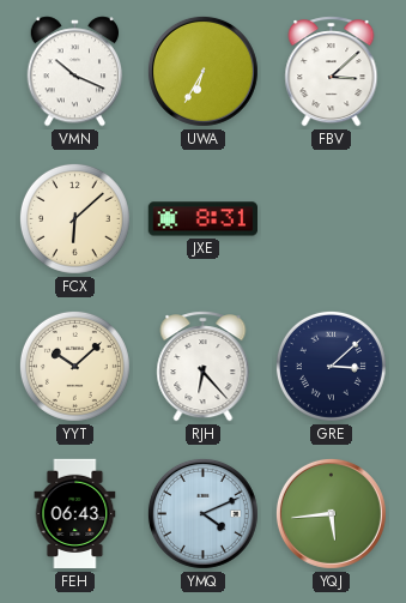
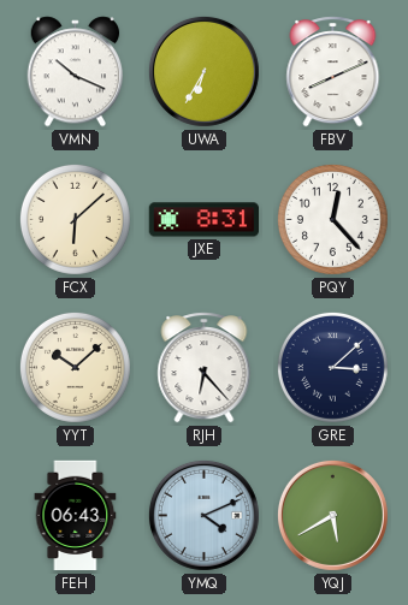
FBV: 3:08 -> 8:11
PQY: none -> 12:23
YQJ: 5:44 -> 5:40
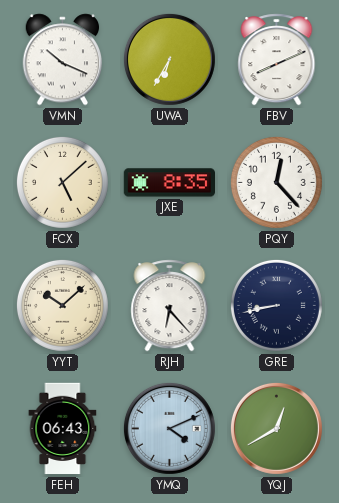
FCX: 6:08 -> 5:08
JXE: 8:31 -> 8:35
GRE: 3:08 -> 8:43
YQJ: 5:40 -> 12:40
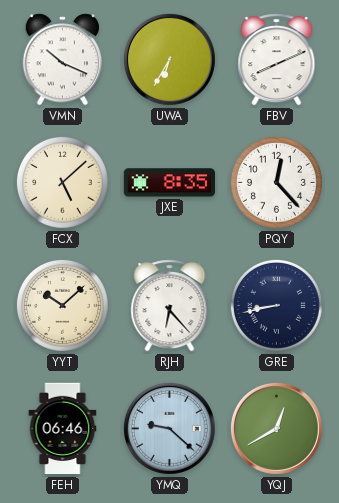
FEH: 06:43 -> 06:46
YMQ: 4:11 -> 9:22
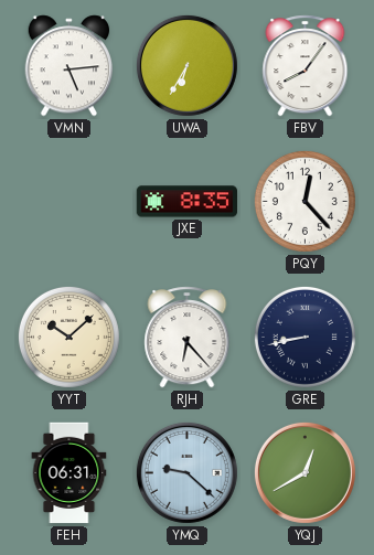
VMN: 10:19 -> 5:14
FBV: 8:11 -> 8:06
FCX: 5:08 -> none
FEH: 06:46 -> 06:31
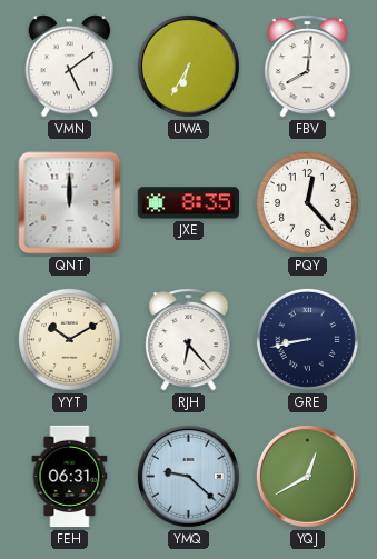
VMN: 5:14 -> 5:09
FBV: 8:06 -> 8:01
QNT: none -> 12:00
YYT: 10:08 -> 10:10
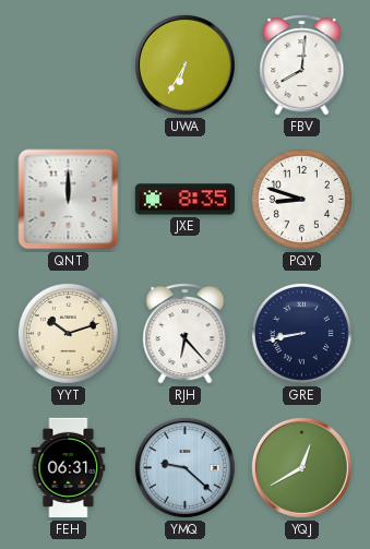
VMN: 5:09 -> none
PQY: 12:23 -> 8:48
YYT: 10:10 -> 10:12
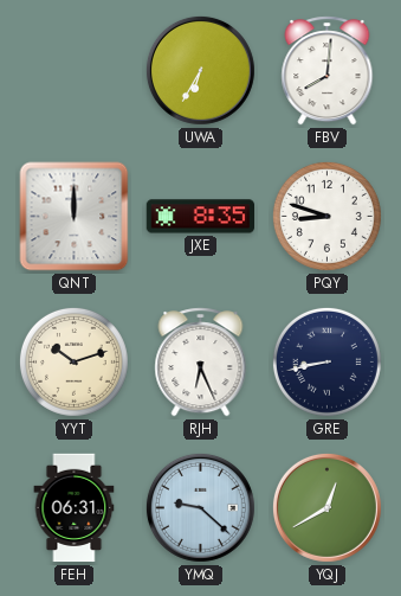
RJH: 6:23 -> 6:26
